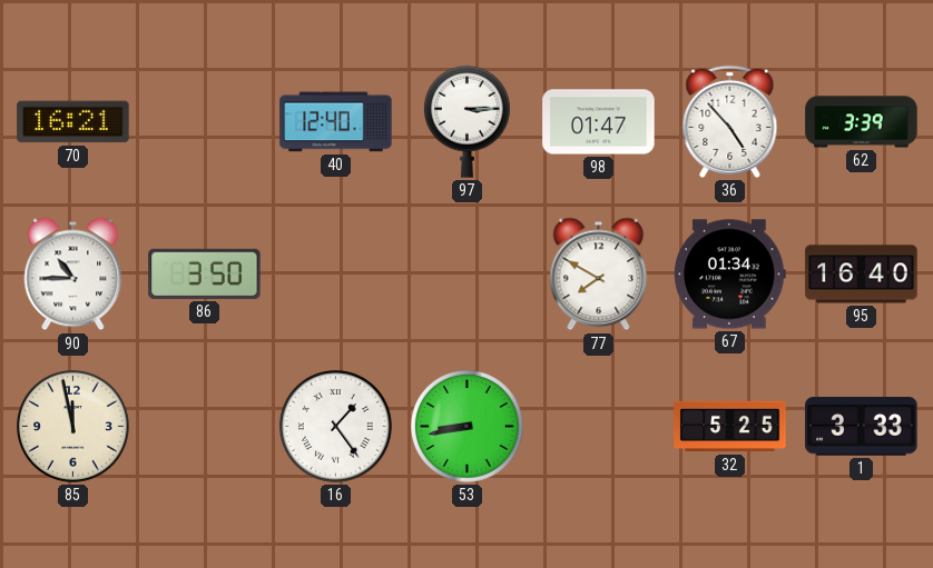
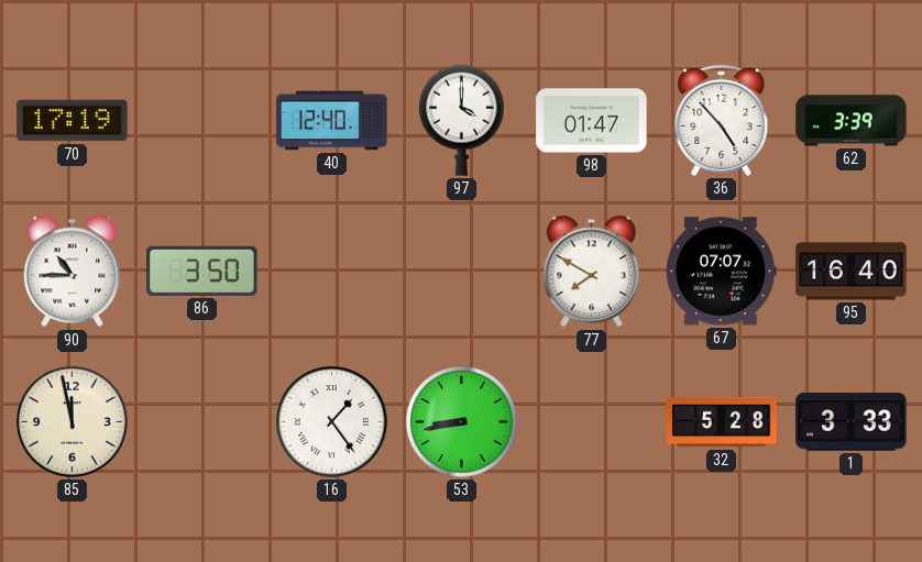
70: 16:21 -> 17:19
97: 3:15 -> 4:00
67: 01:34 -> 07:07
32: 5:25 -> 5:28
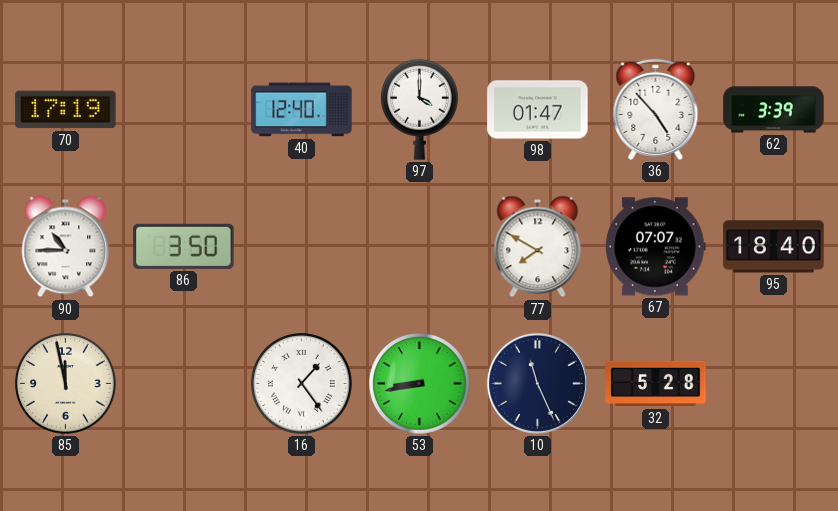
95: 16:40 -> 18:40
10: none -> 11:26
1: 3:33 -> none
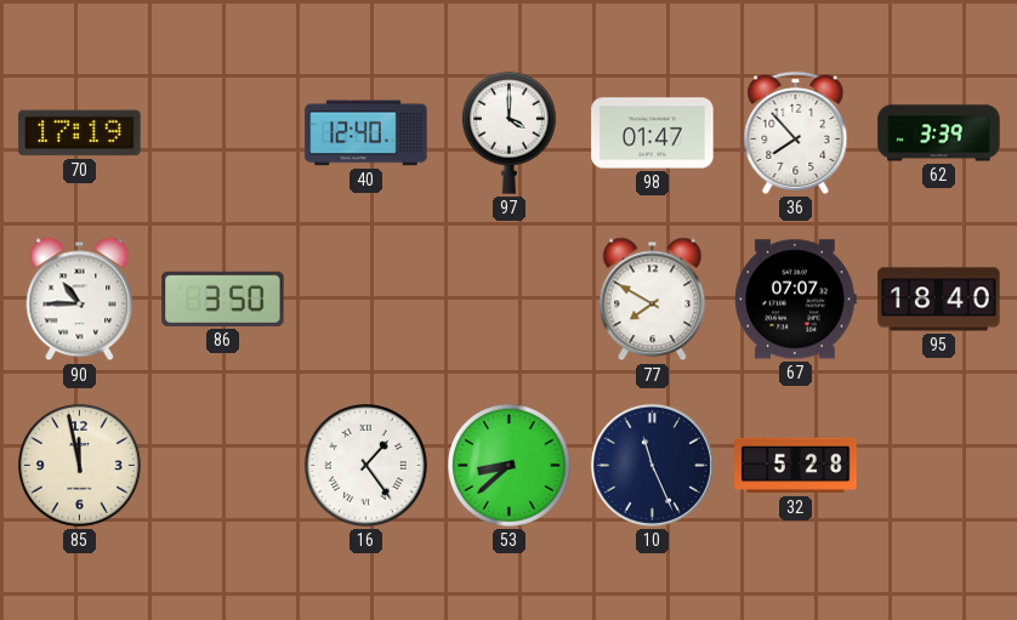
36: 4:53 -> 7:53
53: 8:43 -> 8:38
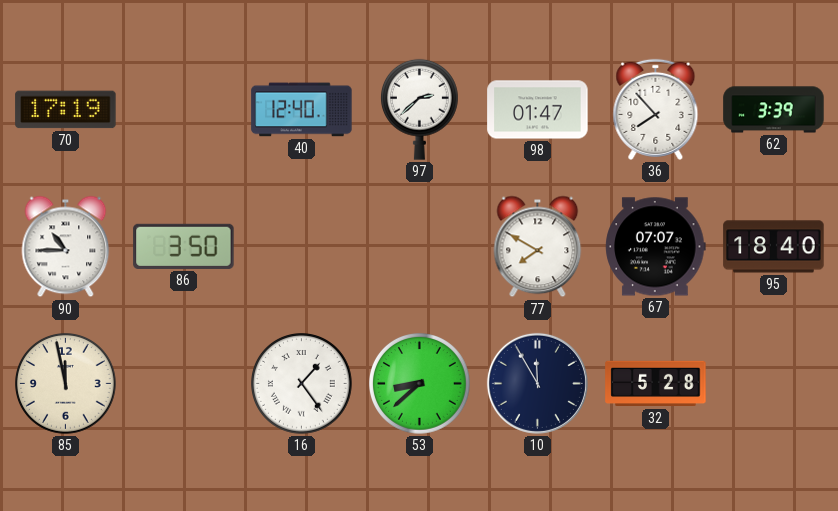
97: 4:00 -> 2:38
10: 11:26 -> 11:55
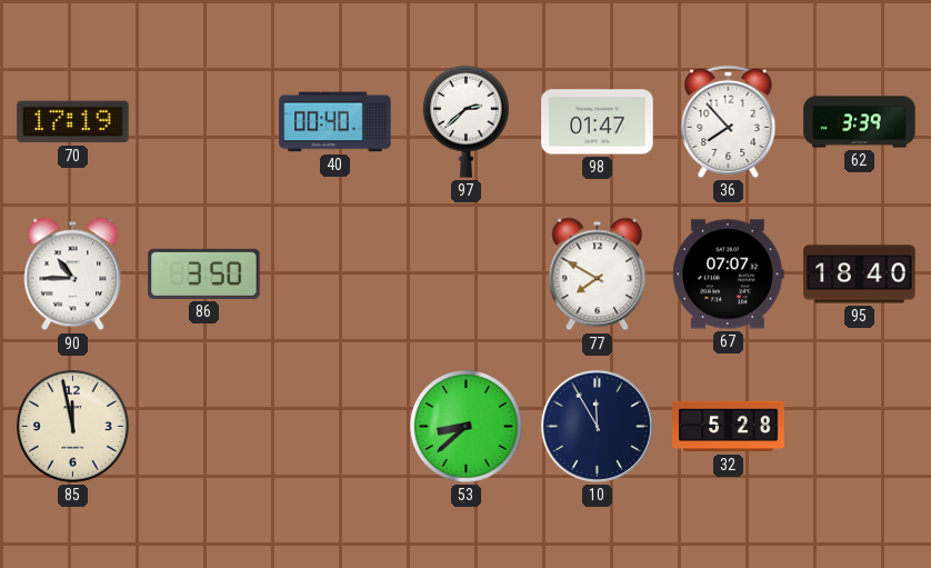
40: 12:40 -> 00:40
16: 1:24 -> none
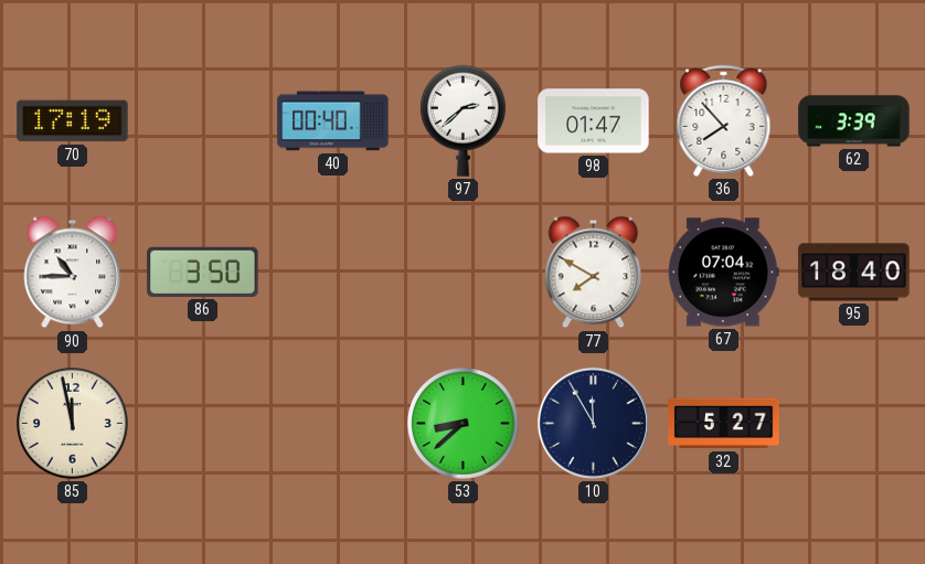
67: 07:07 -> 07:04
32: 5:28 -> 5:27
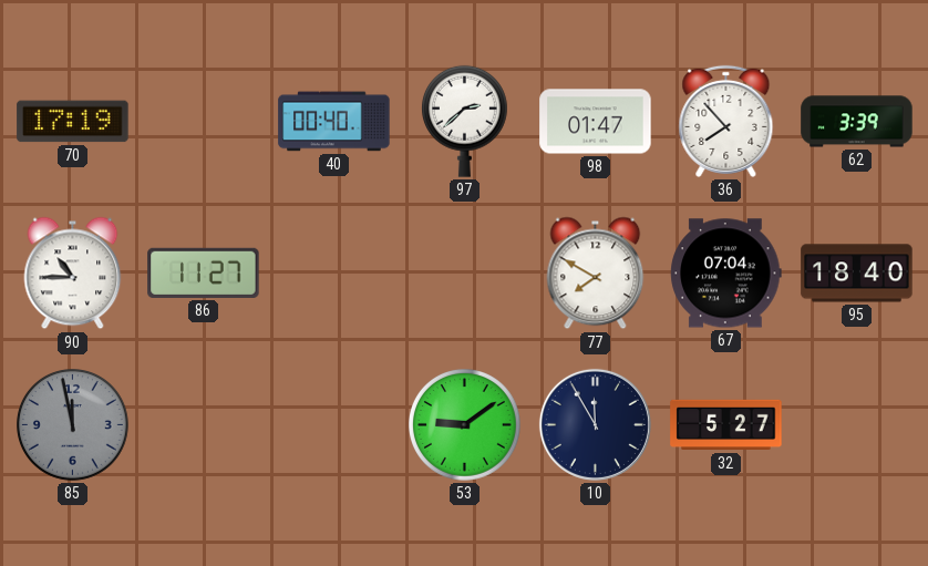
86: 3:50 -> 11:27
85 dial: cream -> grey
53: 8:38 -> 9:09
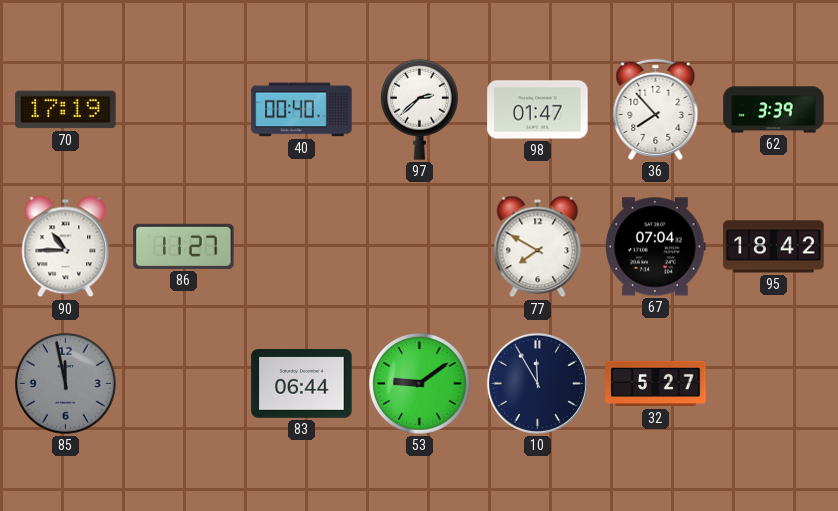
95: 18:40 -> 18:42
83: none -> 06:44
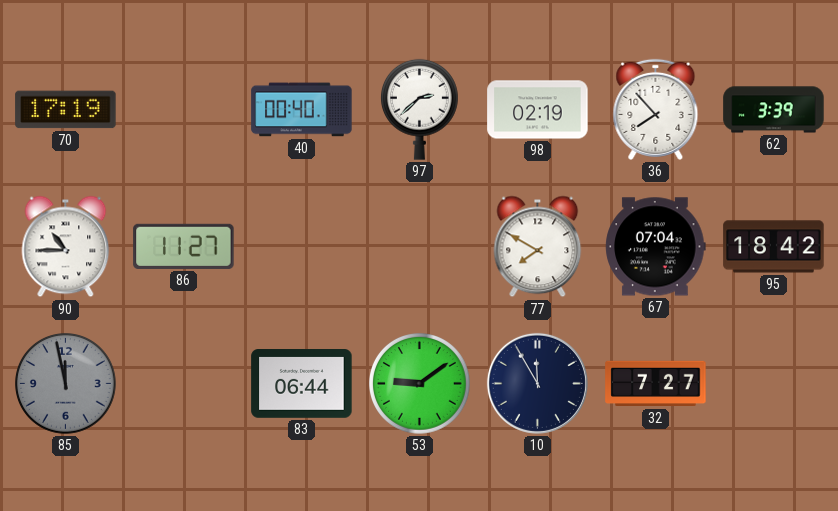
98: 01:47 -> 02:19
32: 5:27 -> 7:27
